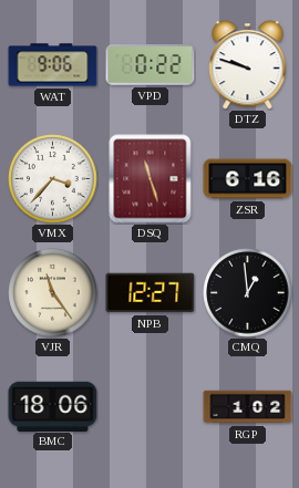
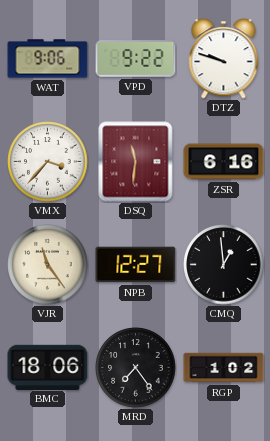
VPD: 0:22 -> 9:22
DSQ: 11:27 -> 11:31
MRD: none -> 7:24
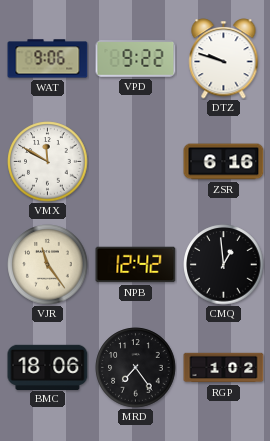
VMX: 3:37 -> 11:50
DSQ: 11:31 -> none
NPB: 12:27 -> 12:42
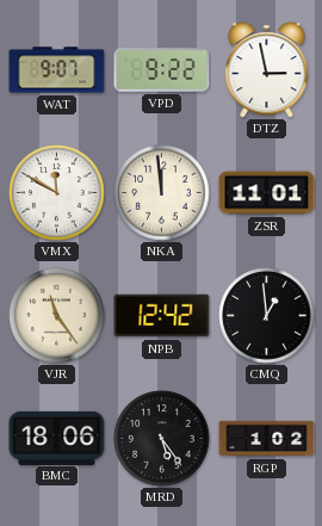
WAT: 9:06 -> 9:07
DTZ: 9:48 -> 2:58
NKA: none -> 11:59
ZSR: 6:16 -> 11:01
MRD: 7:24 -> 5:24
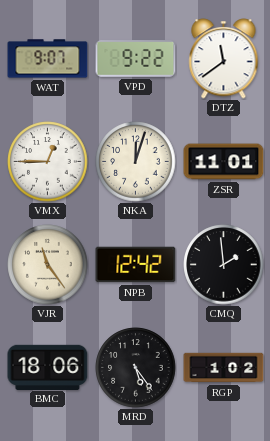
DTZ: 2:58 -> 11:39
VMX: 11:50 -> 12:45
NKA: 11:59 -> 12:03
CMQ: 12:59 -> 1:59
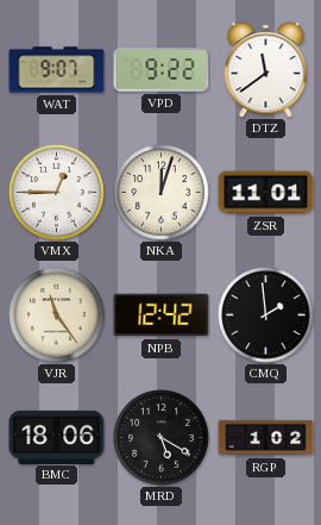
MRD: 5:24 -> 5:20
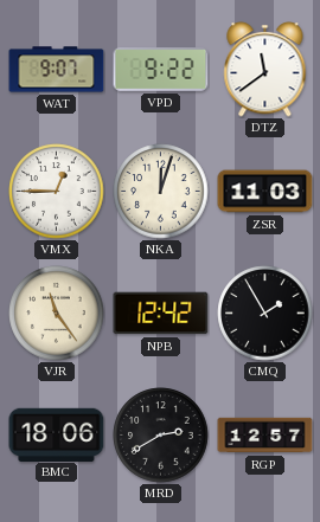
ZSR: 11:01 -> 11:03
CMQ: 1:59 -> 1:55
MRD: 5:20 -> 2:40
RGP: 1:02 -> 12:57
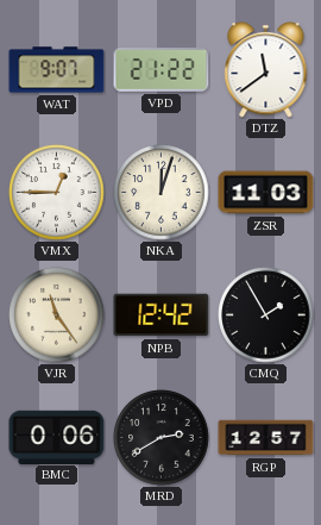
VPD: 9:22 -> 21:22
BMC: 18:06 -> 0:06
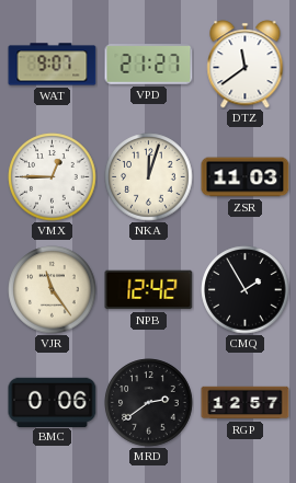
VPD: 21:22 -> 21:27
MRD: 2:40 -> 2:39
